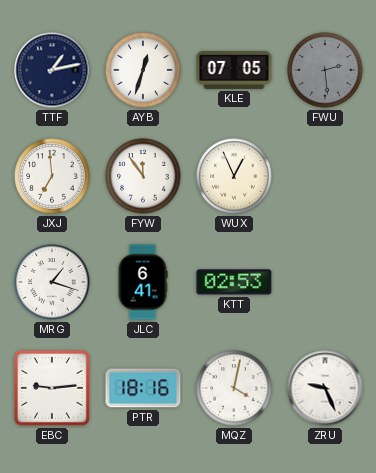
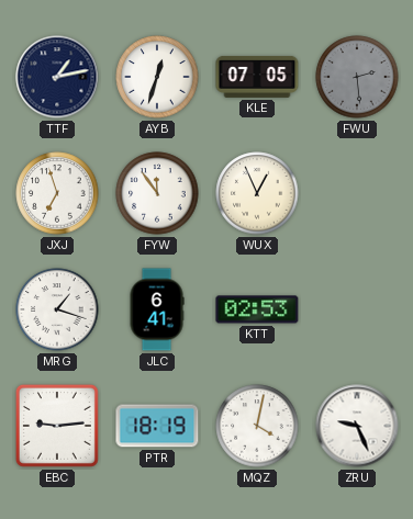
JXJ: 6:59 -> 6:57
PTR: 18:16 -> 18:19
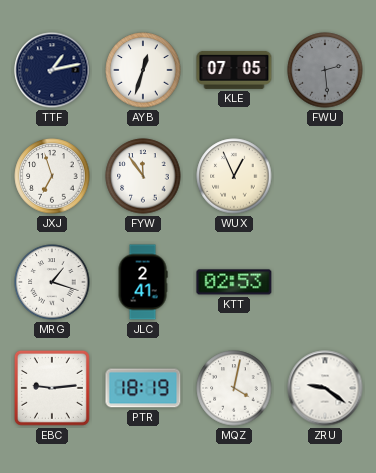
JLC: 6:41 -> 2:41
ZRU: 9:26 -> 9:21
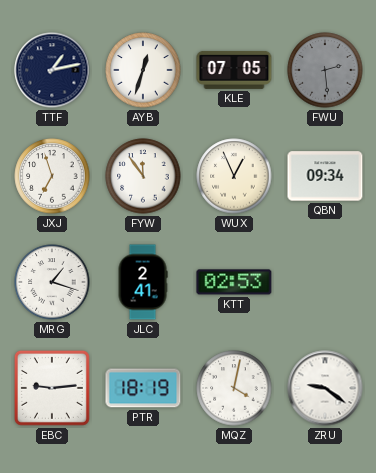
QBN: none -> 09:34
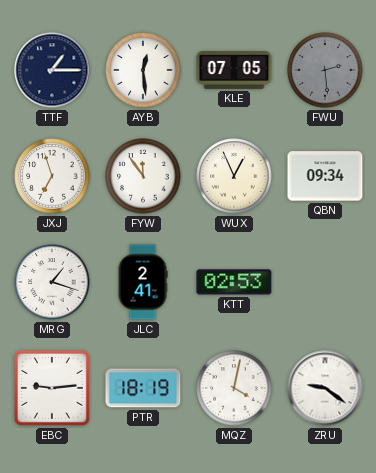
TTF: 1:13 -> 1:15
AYB: 12:33 -> 12:29
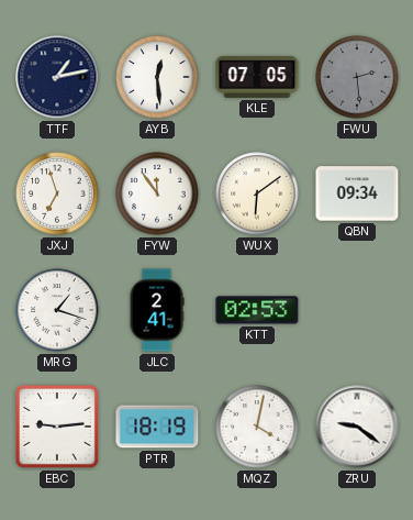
TTF: 1:15 -> 1:13
WUX: 12:56 -> 6:09
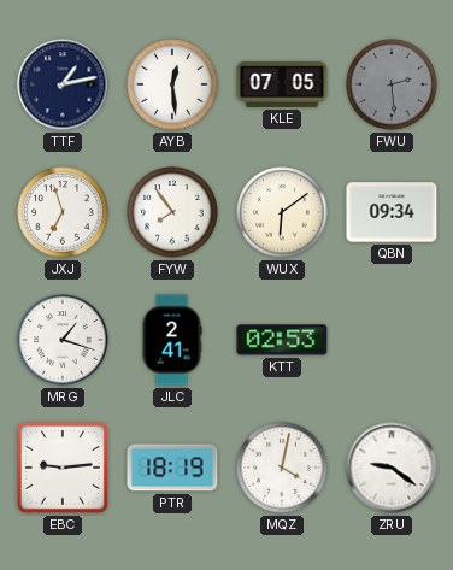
FYW: 11:54 -> 7:54
